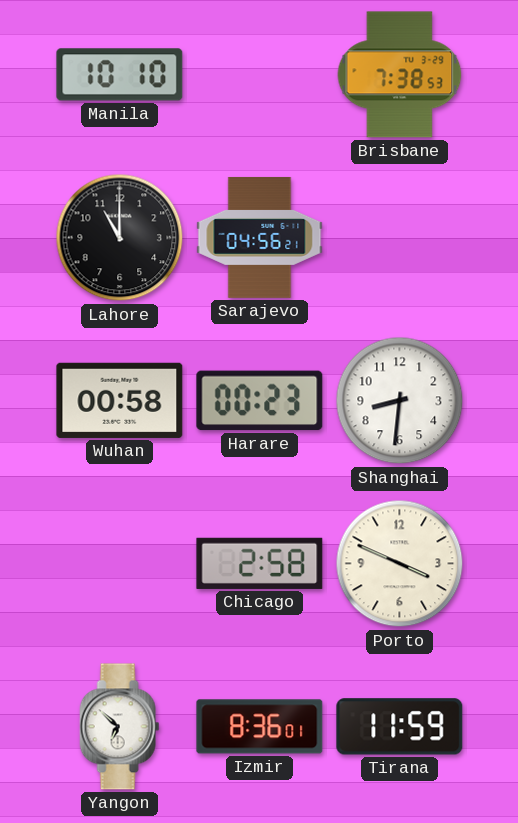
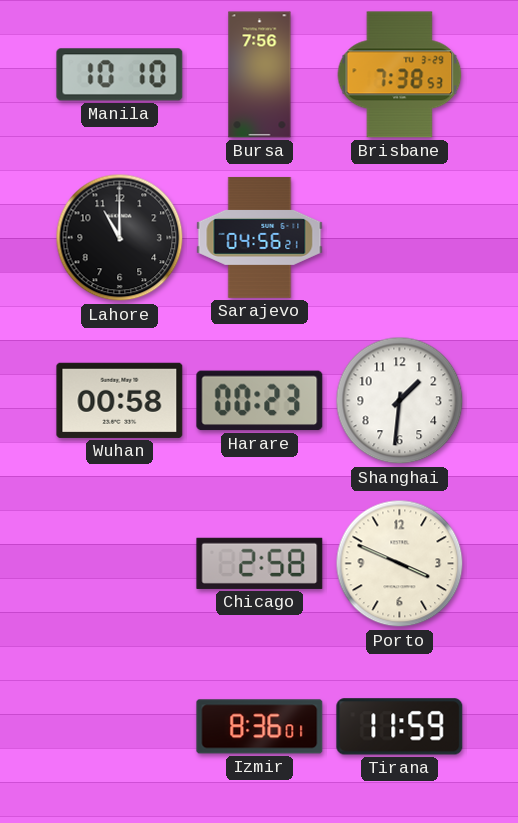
Bursa: none -> 7:56
Shanghai: 8:31 -> 1:31
Yangon: 6:52 -> none
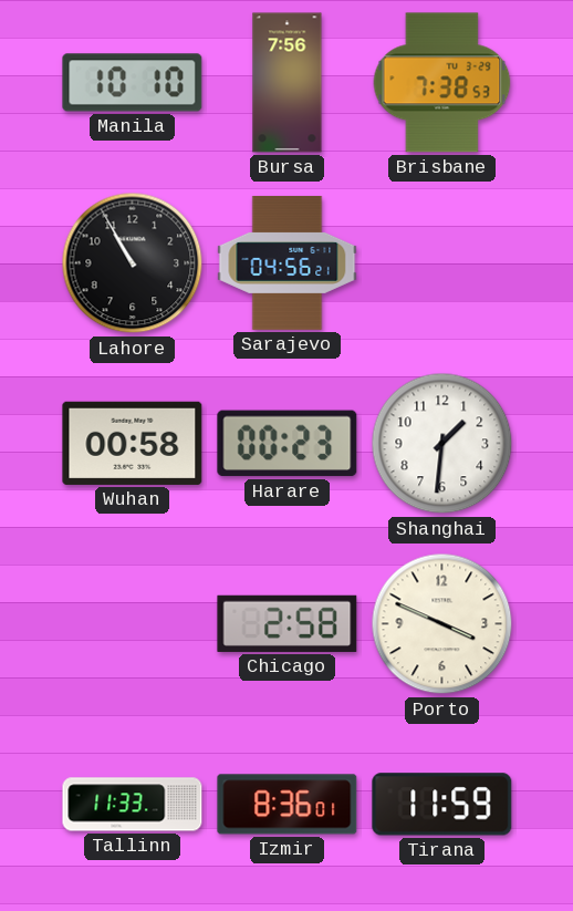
Lahore: 11:00 -> 10:55
Tallinn: none -> 11:33
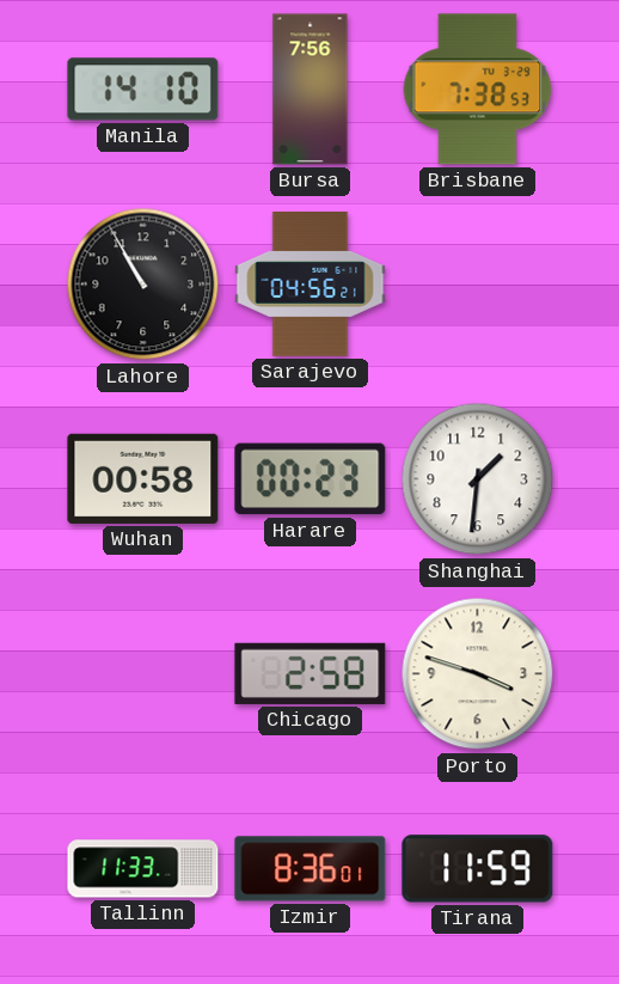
Manila: 10:10 -> 14:10
Porto: 3:49 -> 3:48
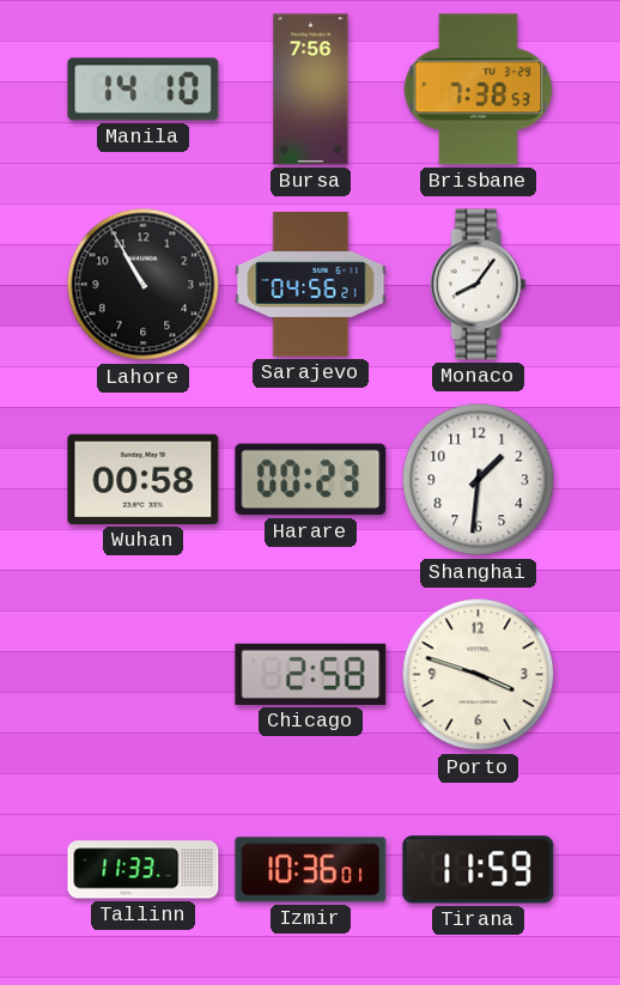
Monaco: none -> 8:06
Izmir: 8:36 -> 10:36
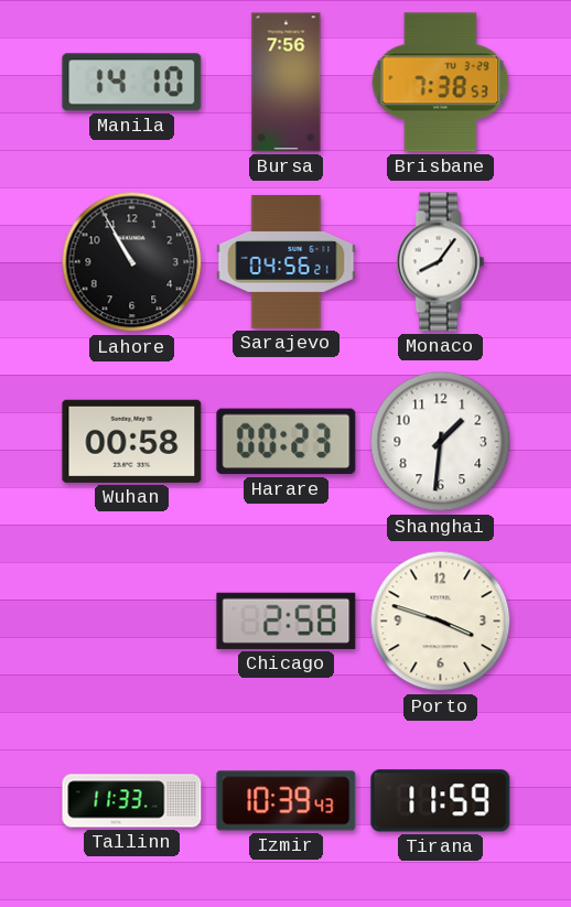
Izmir: 10:36 -> 10:39
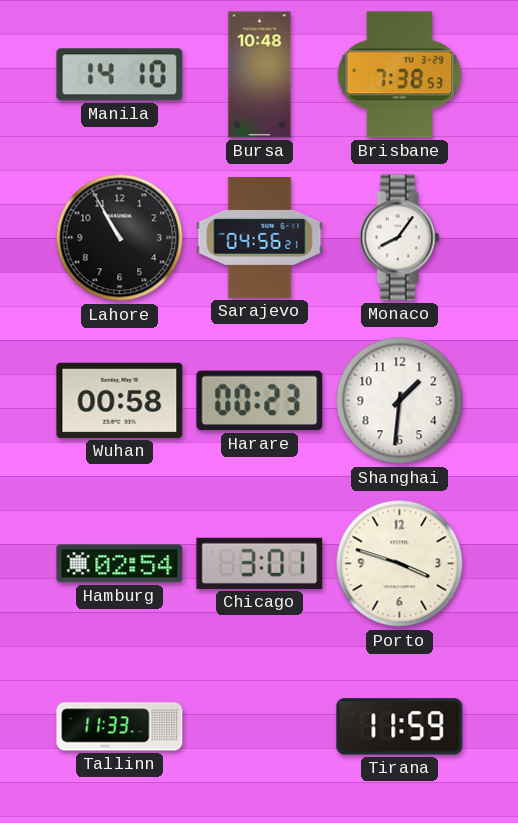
Bursa: 7:56 -> 10:48
Hamburg: none -> 02:54
Chicago: 2:58 -> 3:01
Izmir: 10:39 -> none
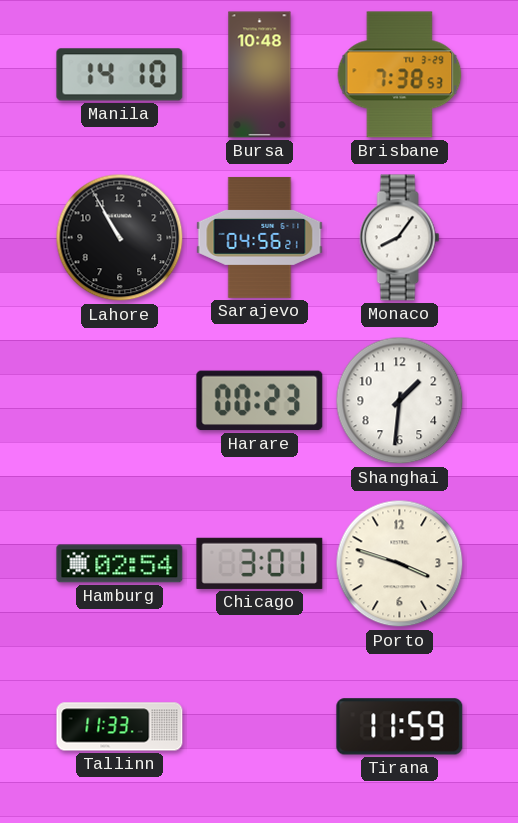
Wuhan: 00:58 -> none
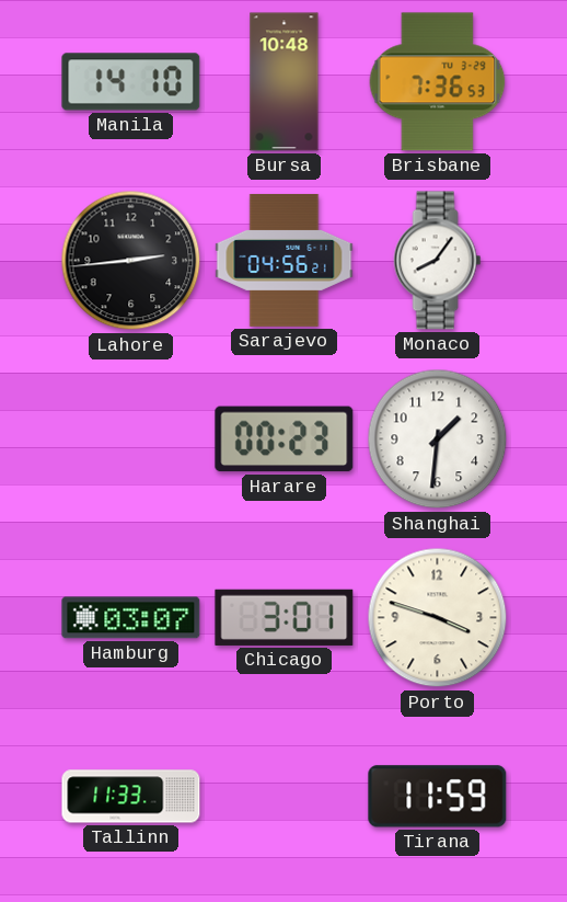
Brisbane: 7:38 -> 7:36
Lahore: 10:55 -> 2:44
Hamburg: 02:54 -> 03:07
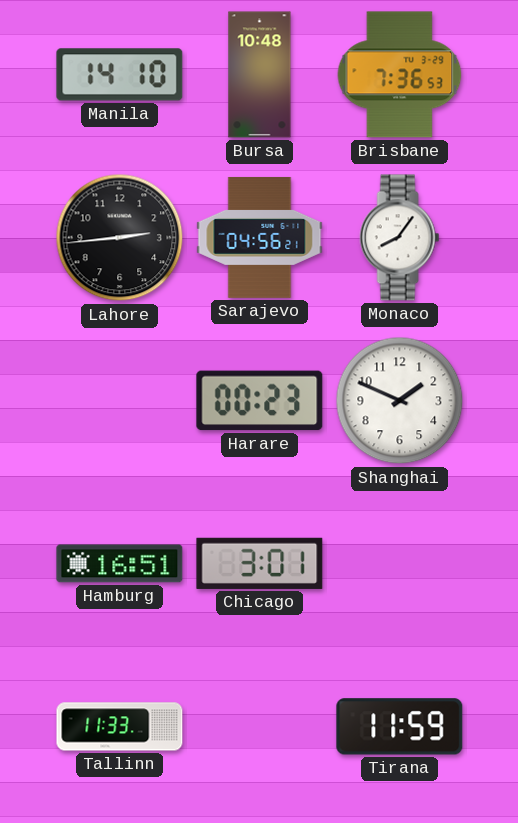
Shanghai: 1:31 -> 1:49
Hamburg: 03:07 -> 16:51
Porto: 3:48 -> none
